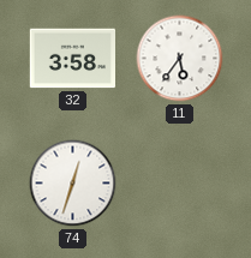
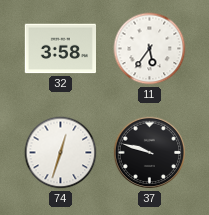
37: none -> 9:48
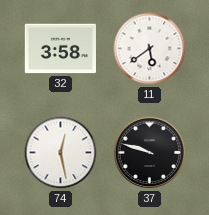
11: 5:36 -> 5:39
74: 12:33 -> 12:28
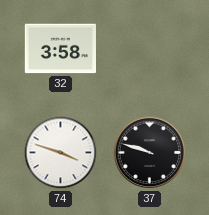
11: 5:39 -> none
74: 12:28 -> 3:48
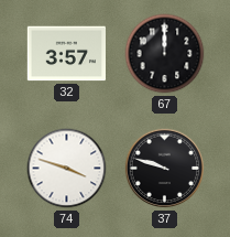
32: 3:58 -> 3:57
67: none -> 12:00
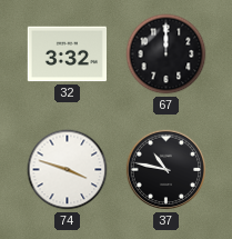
32: 3:57 -> 3:32
37: 9:48 -> 10:47
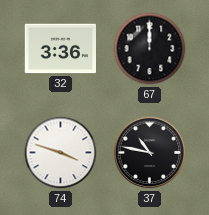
32: 3:32 -> 3:36
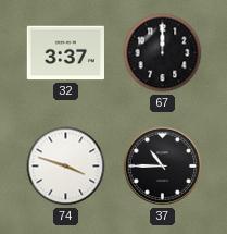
32: 3:36 -> 3:37
37: 10:47 -> 10:45
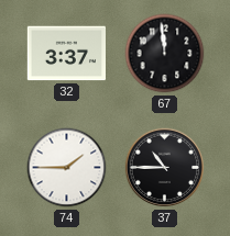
67: 12:00 -> 11:59
74: 3:48 -> 1:45
